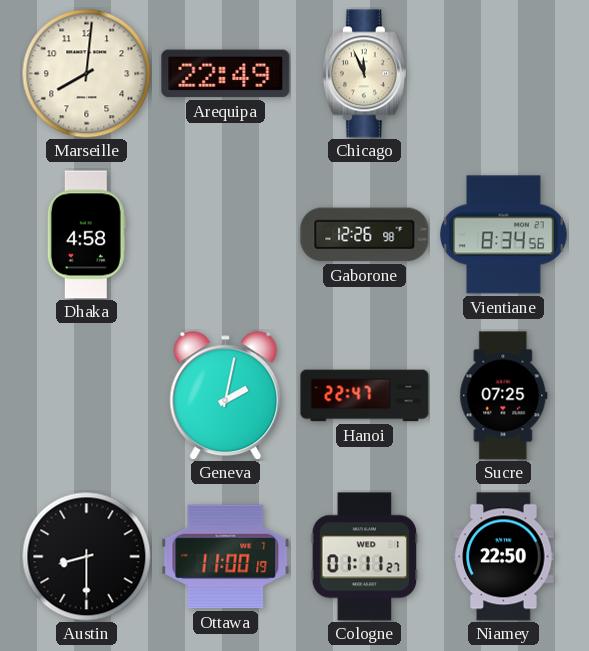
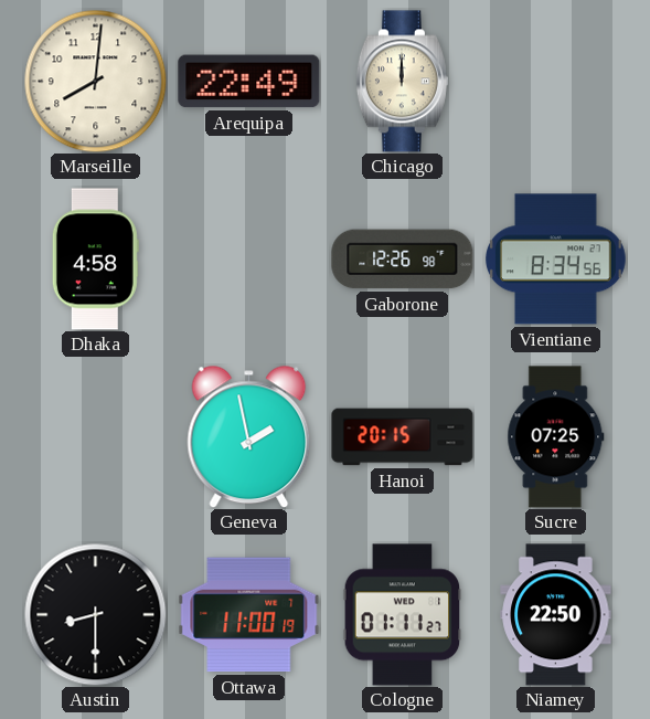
Chicago: 11:56 -> 12:00
Geneva: 2:02 -> 1:58
Hanoi: 22:47 -> 20:15
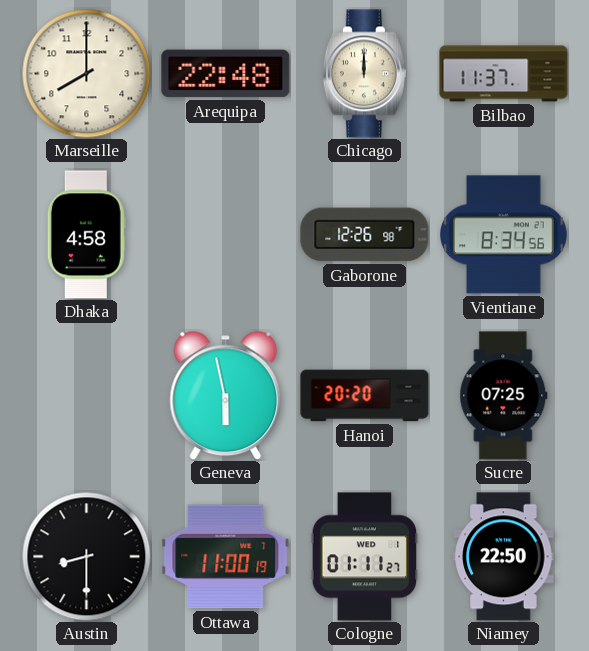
Marseille: 8:01 -> 8:00
Arequipa: 22:49 -> 22:48
Bilbao: none -> 11:37
Geneva: 1:58 -> 5:58
Hanoi: 20:15 -> 20:20
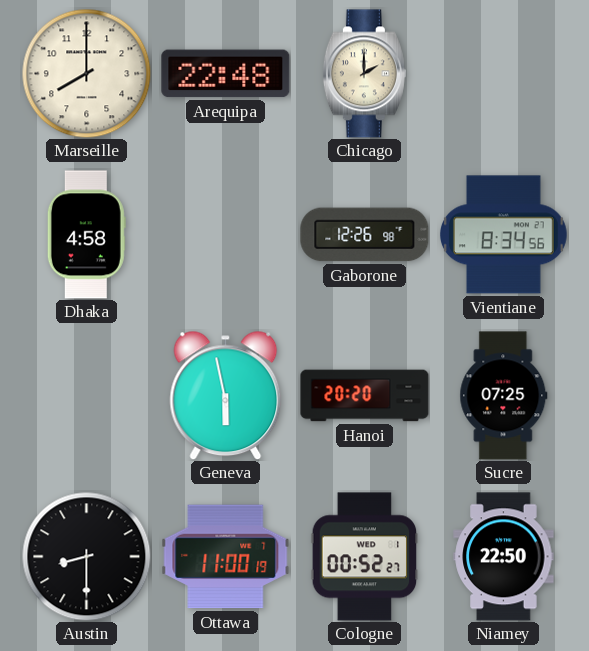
Chicago: 12:00 -> 2:00
Bilbao: 11:37 -> none
Cologne: 01:11 -> 00:52
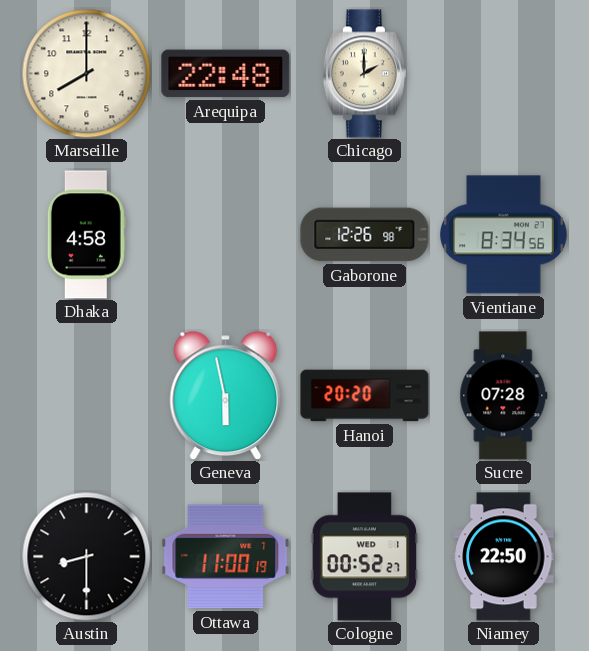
Sucre: 07:25 -> 07:28
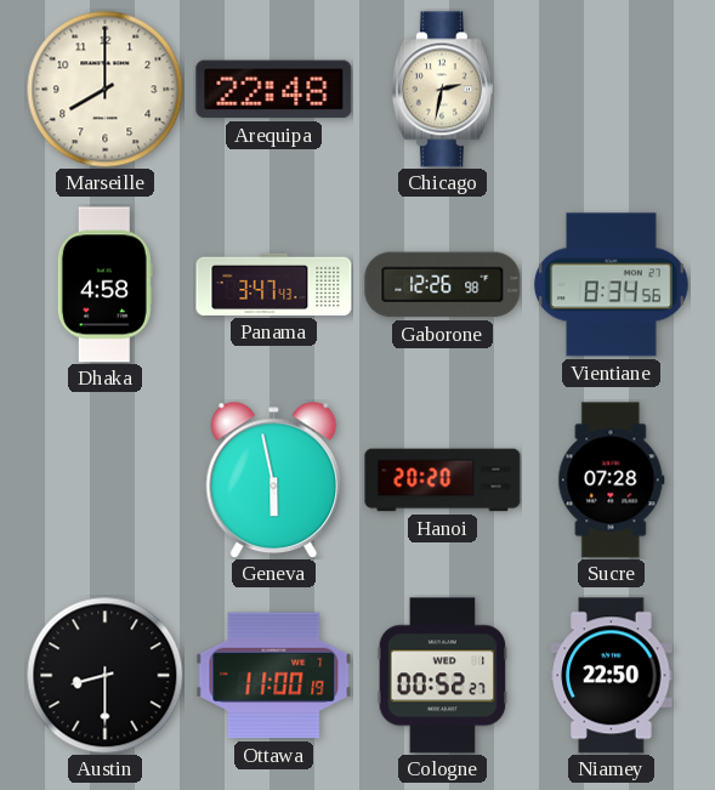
Chicago: 2:00 -> 2:32
Panama: none -> 3:47
